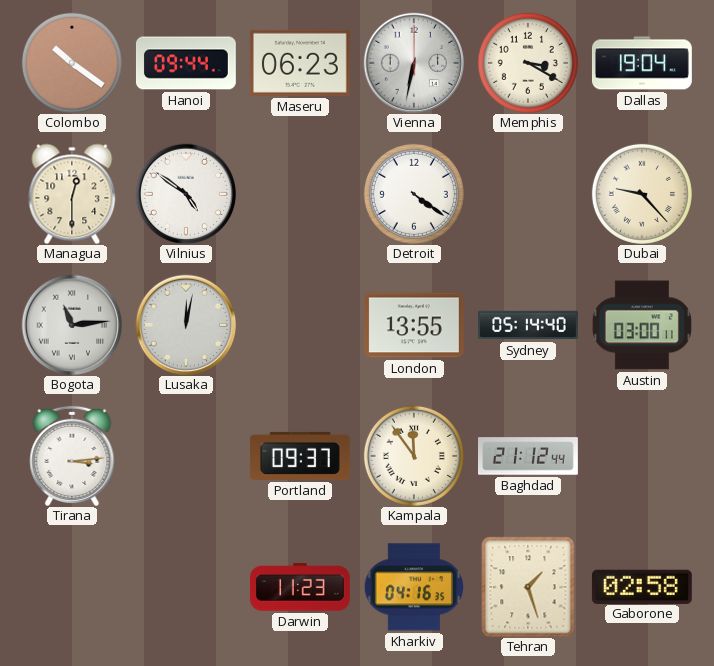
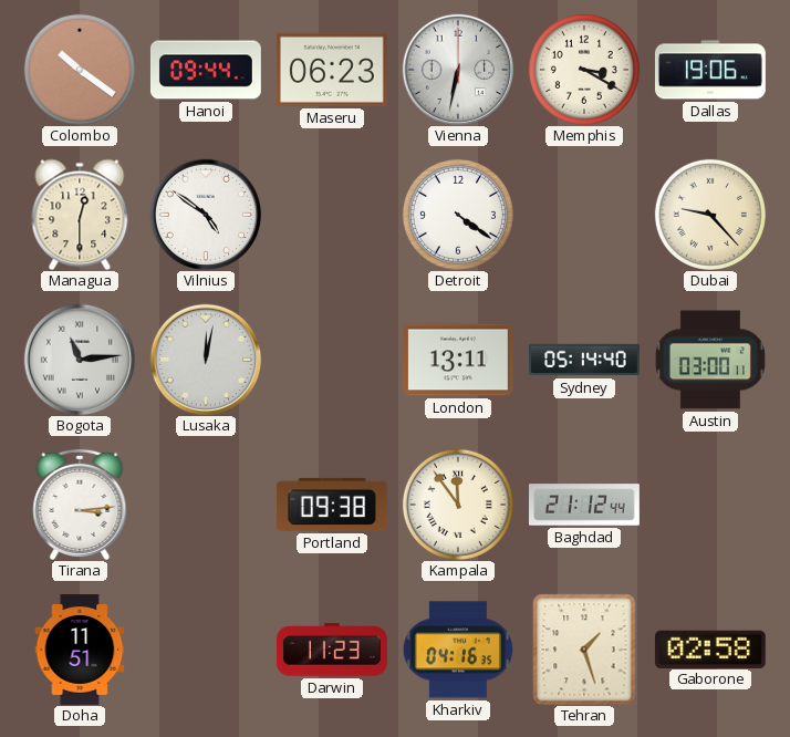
Dallas: 19:04 -> 19:06
London: 13:55 -> 13:11
Portland: 09:37 -> 09:38
Doha: none -> 11:51
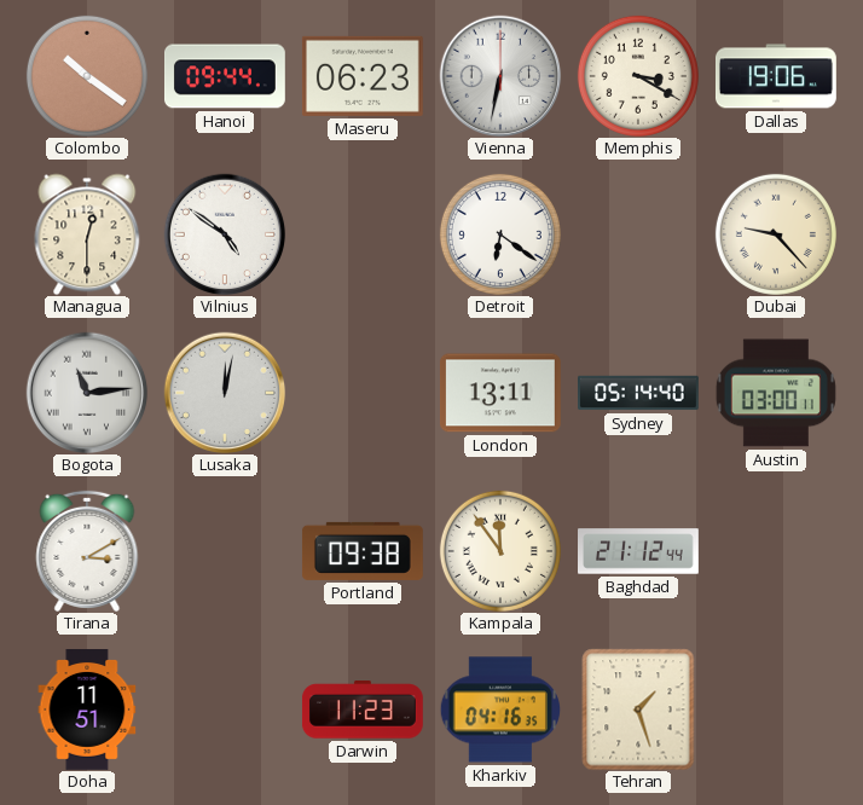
Detroit: 4:21 -> 6:21
Tirana: 3:14 -> 3:10
Gaborone: 02:58 -> none
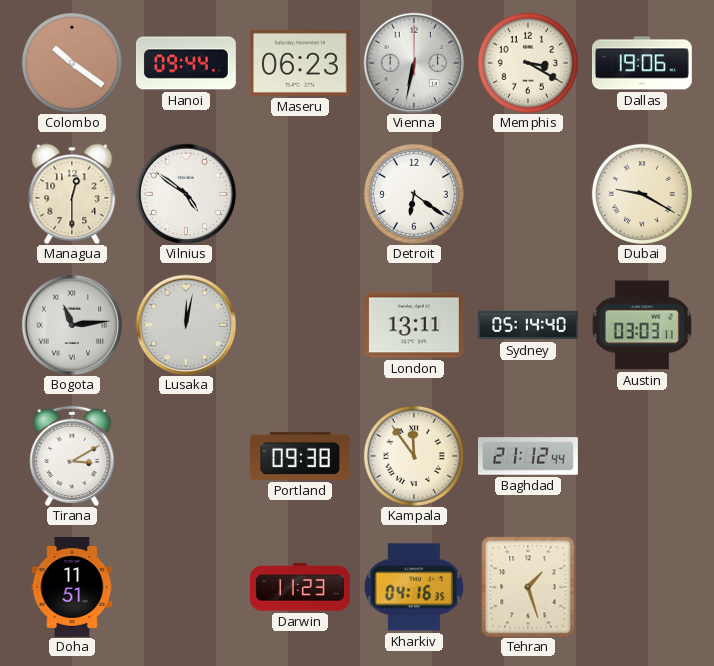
Dubai: 9:23 -> 9:20
Austin: 03:00 -> 03:03
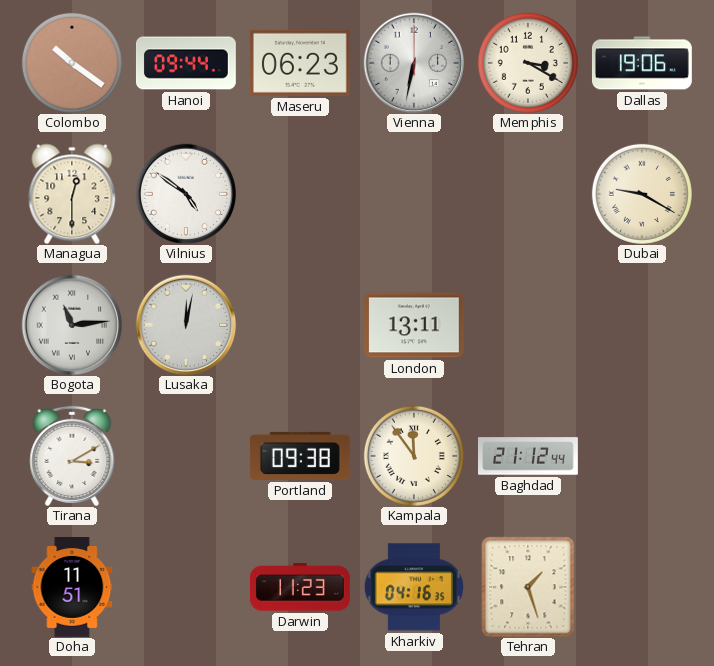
Detroit: 6:21 -> none
Sydney: 05:14 -> none
Austin: 03:03 -> none
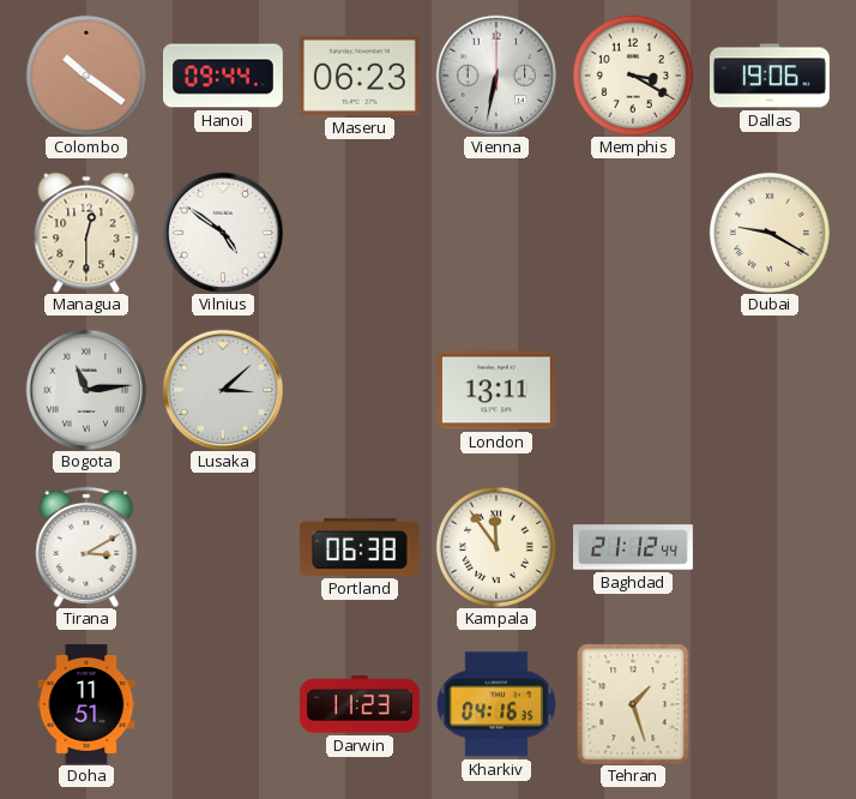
Lusaka: 12:02 -> 3:08
Portland: 09:38 -> 06:38
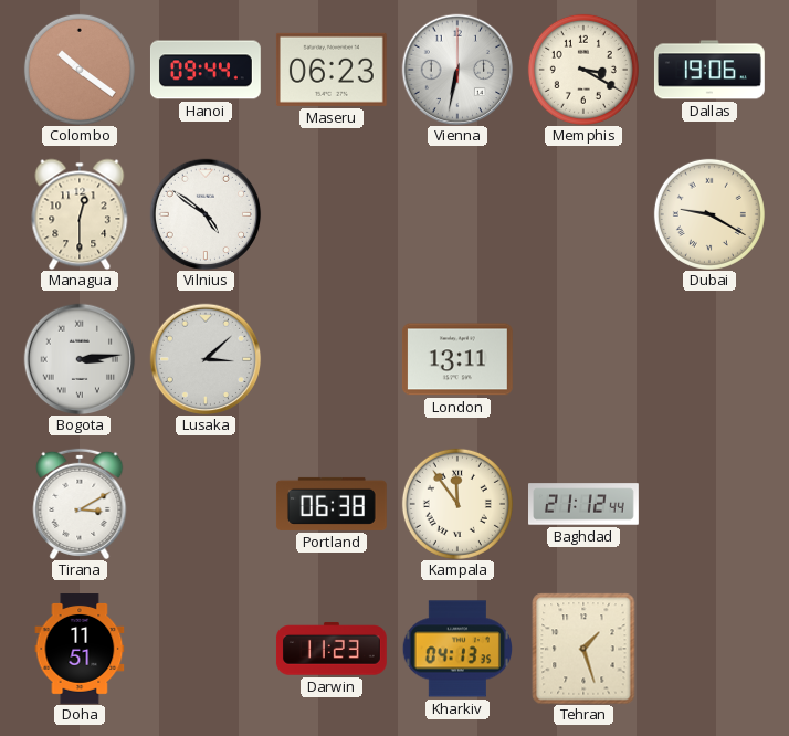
Bogota: 11:14 -> 3:14
Kharkiv: 04:16 -> 04:13
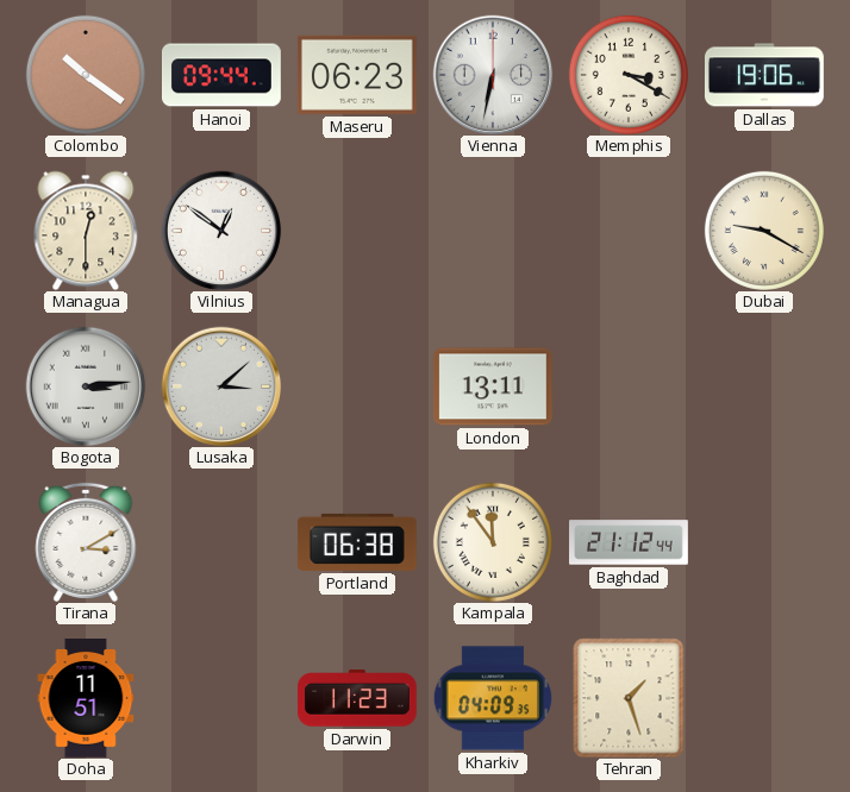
Vilnius: 4:51 -> 12:51
Kharkiv: 04:13 -> 04:09
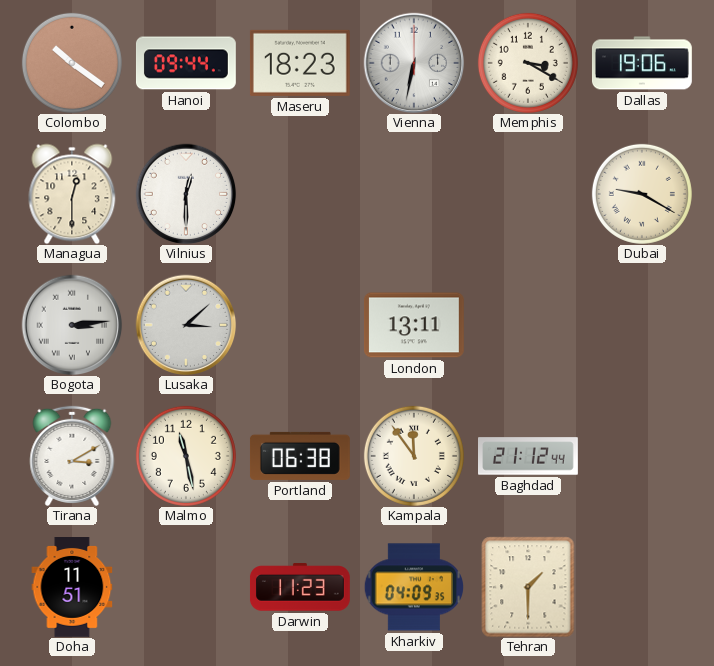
Maseru: 06:23 -> 18:23
Vilnius: 12:51 -> 12:30
Malmo: none -> 11:28
Tehran: 1:27 -> 1:30
